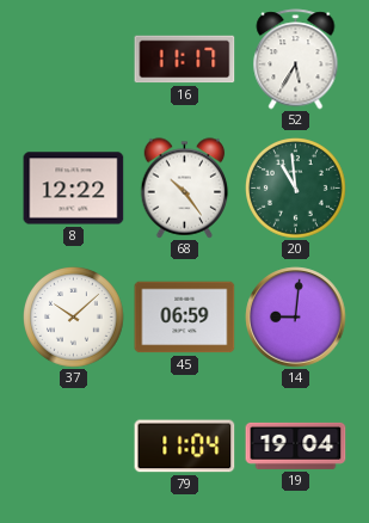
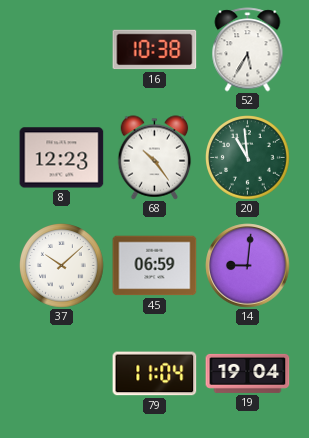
16: 11:17 -> 10:38
8: 12:22 -> 12:23
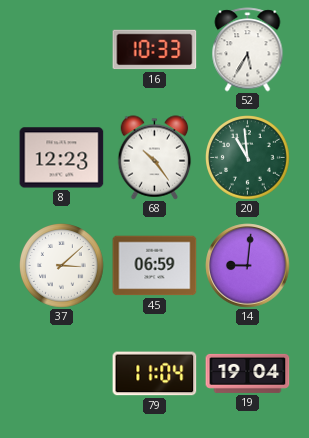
16: 10:38 -> 10:33
37: 10:08 -> 3:08
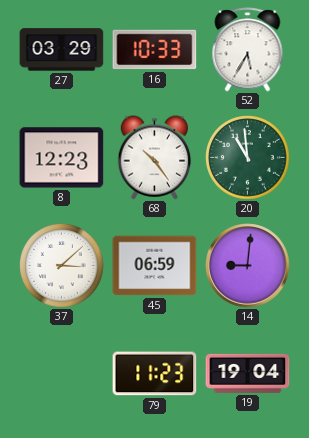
27: none -> 03:29
79: 11:04 -> 11:23
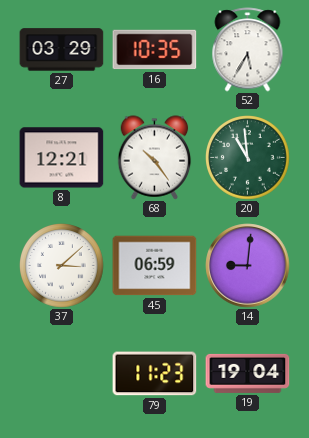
16: 10:33 -> 10:35
8: 12:23 -> 12:21
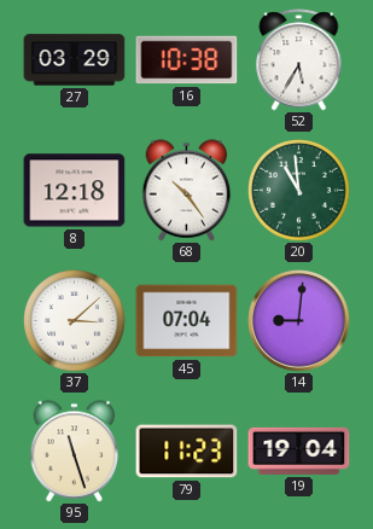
16: 10:35 -> 10:38
8: 12:21 -> 12:18
45: 06:59 -> 07:04
95: none -> 11:27
